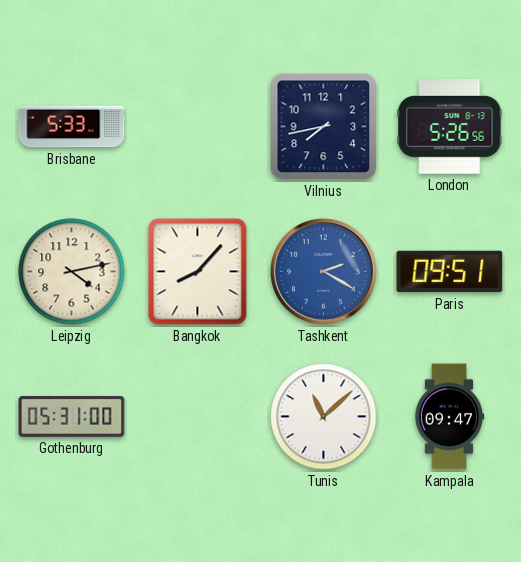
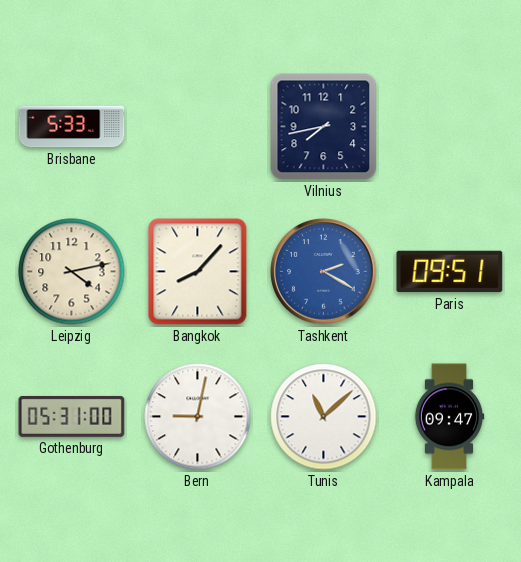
London: 5:26 -> none
Bern: none -> 9:02
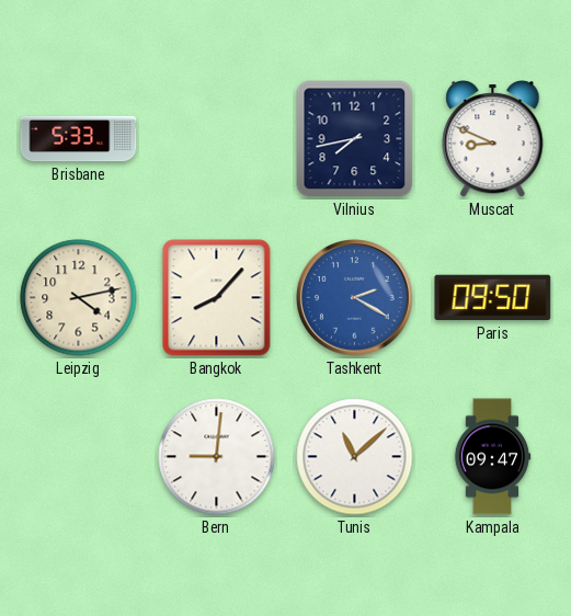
Muscat: none -> 8:49
Paris: 09:51 -> 09:50
Gothenburg: 05:31 -> none
Bern: 9:02 -> 9:01
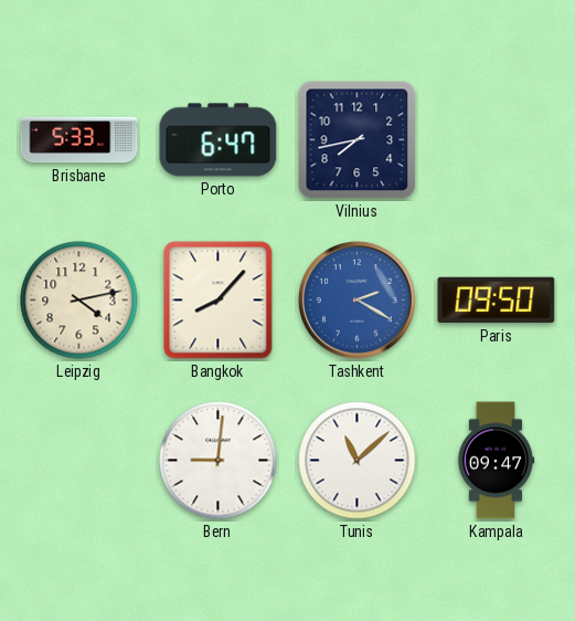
Porto: none -> 6:47
Muscat: 8:49 -> none
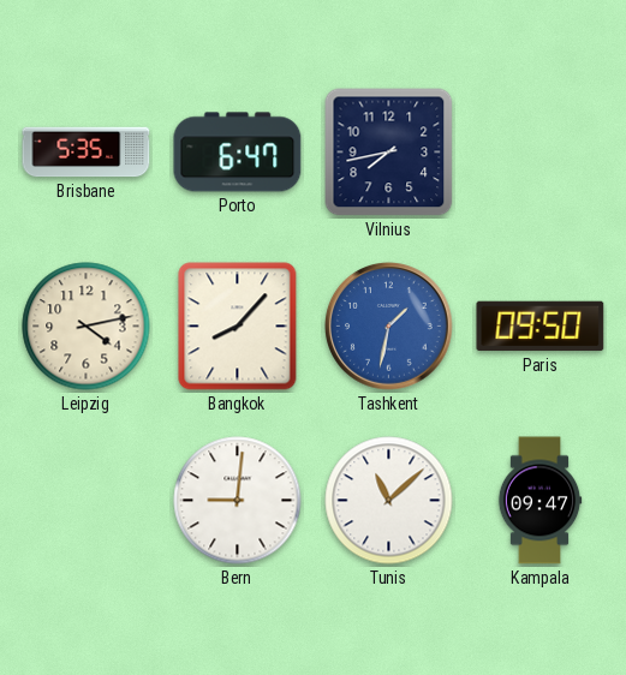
Brisbane: 5:33 -> 5:35
Tashkent: 2:20 -> 1:32
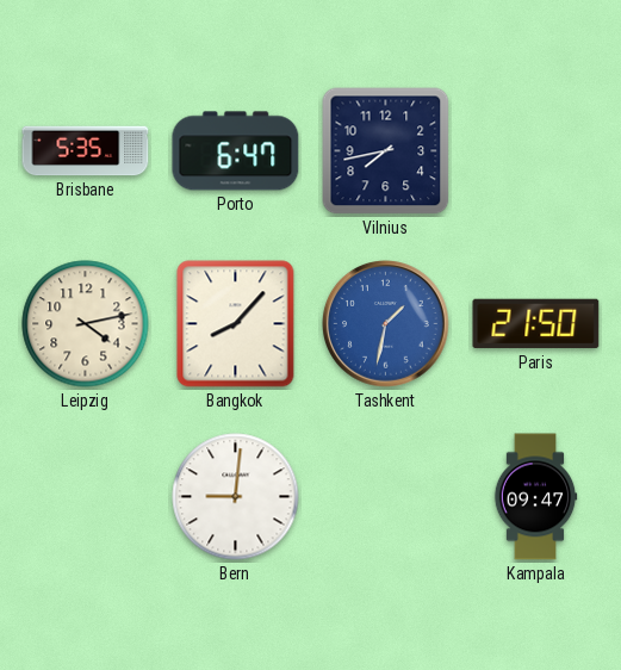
Paris: 09:50 -> 21:50
Tunis: 11:08 -> none
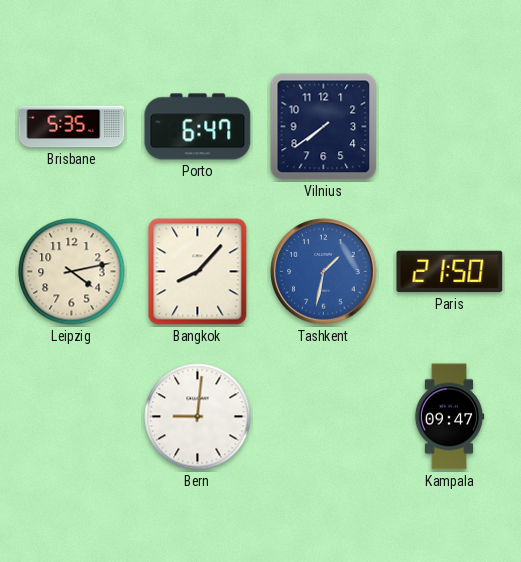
Vilnius: 7:43 -> 7:39
